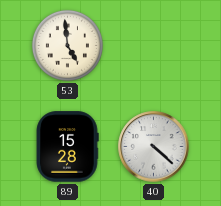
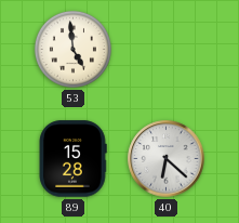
40: 4:22 -> 6:22
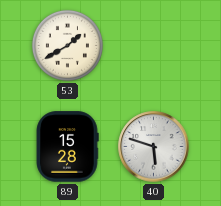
53: 4:59 -> 1:40
40: 6:22 -> 5:48
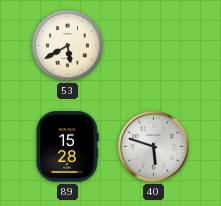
53: 1:40 -> 5:40
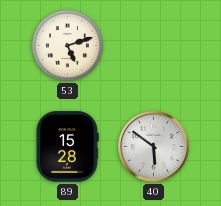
53: 5:40 -> 5:12
40: 5:48 -> 5:51
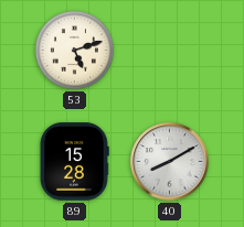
40: 5:51 -> 8:10
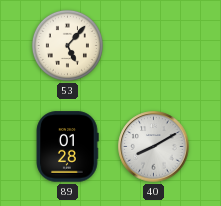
53: 5:12 -> 5:07
89: 15:28 -> 01:28
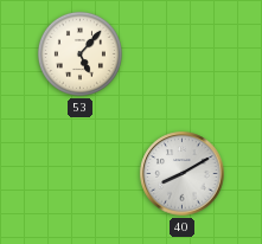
89: 01:28 -> none
